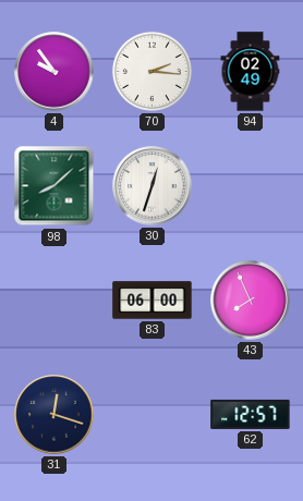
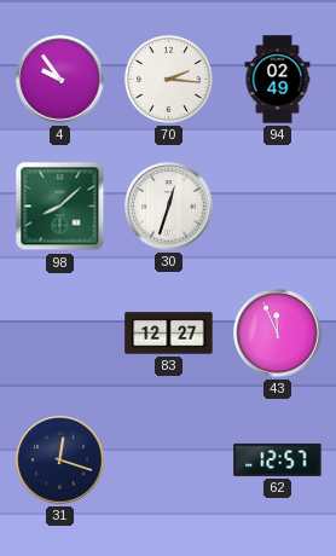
83: 06:00 -> 12:27
43: 7:56 -> 11:56
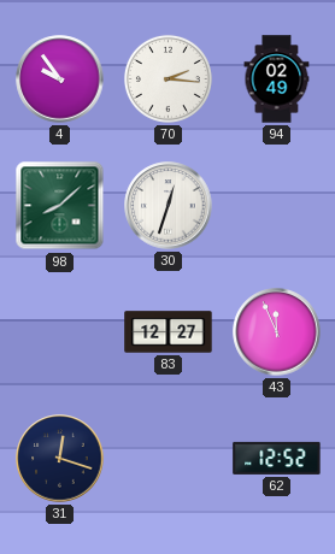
62: 12:57 -> 12:52
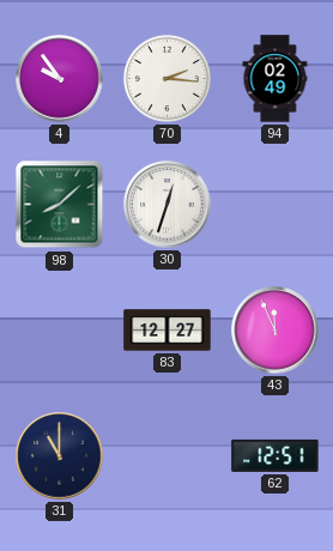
31: 12:18 -> 11:00
62: 12:52 -> 12:51
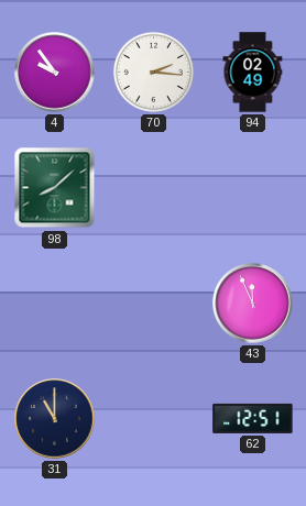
30: 12:33 -> none
83: 12:27 -> none
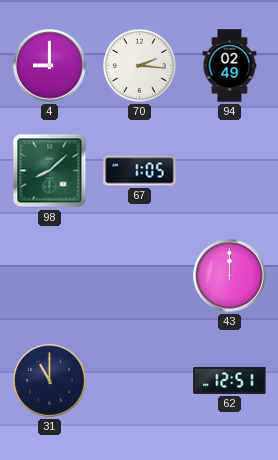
4: 9:54 -> 9:00
67: none -> 1:05
43: 11:56 -> 12:00
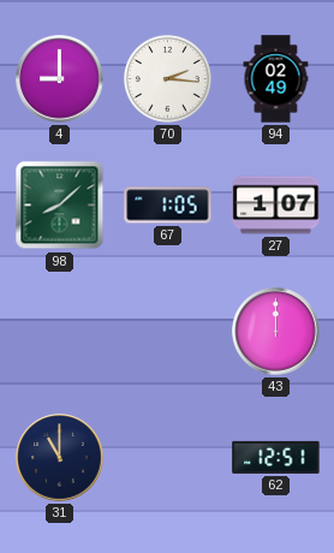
27: none -> 1:07
